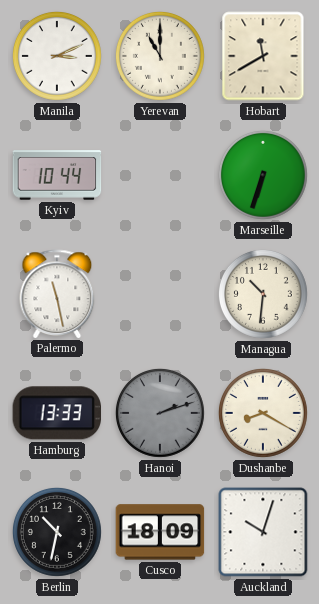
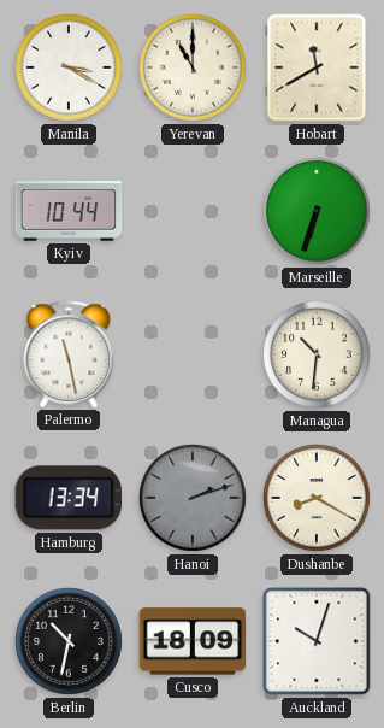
Manila: 3:11 -> 3:20
Hamburg: 13:33 -> 13:34
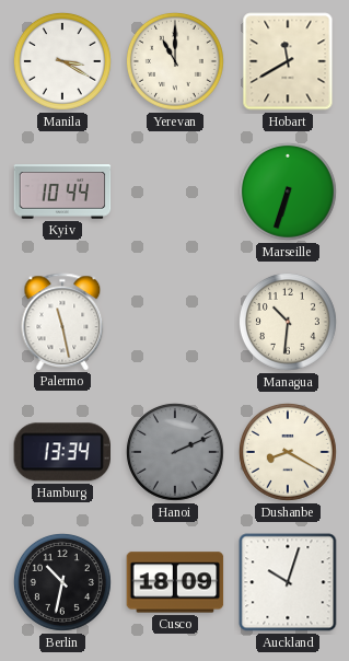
Hanoi: 2:12 -> 2:11
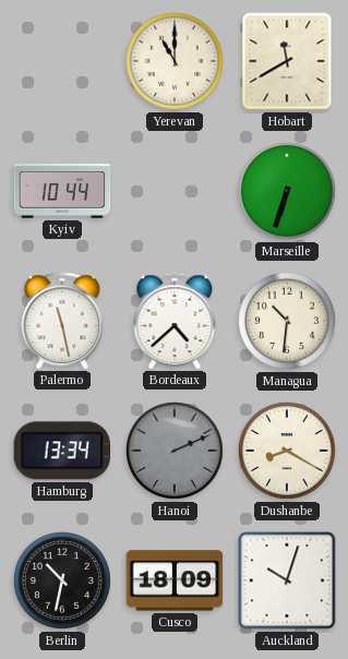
Manila: 3:20 -> none
Bordeaux: none -> 4:38
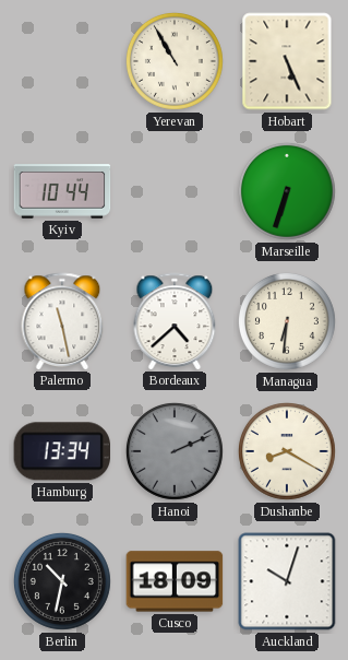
Yerevan: 11:00 -> 10:55
Hobart: 11:40 -> 5:26
Managua: 10:31 -> 6:31
